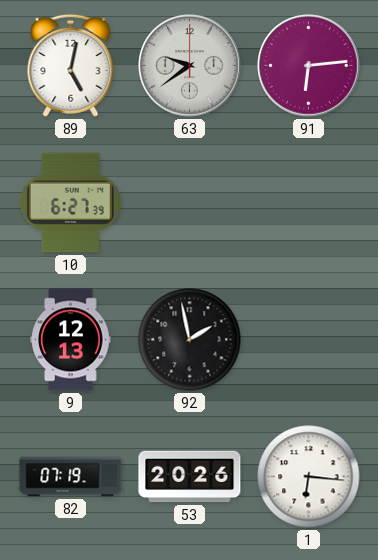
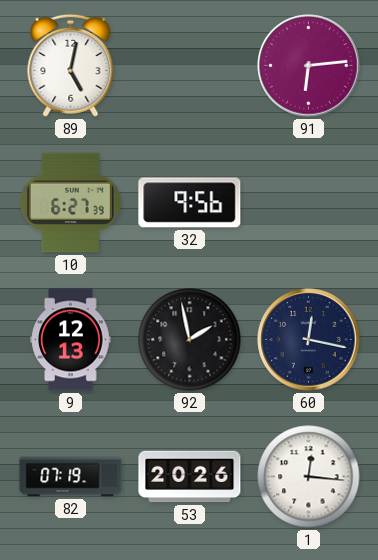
63: 9:39 -> none
32: none -> 9:56
60: none -> 12:17
1: 6:16 -> 12:16
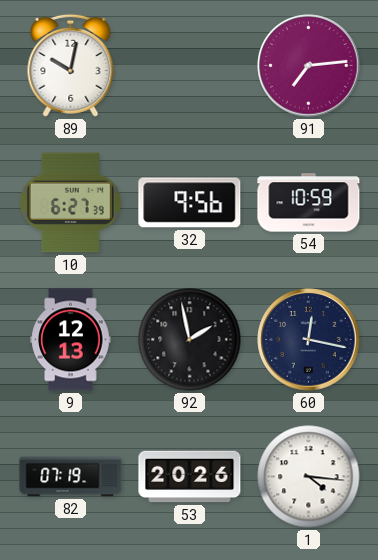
89: 5:02 -> 10:02
91: 6:14 -> 7:14
54: none -> 10:59
1: 12:16 -> 4:16
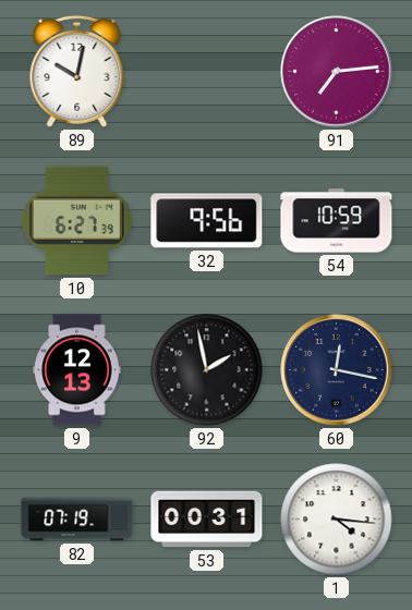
53: 20:26 -> 00:31
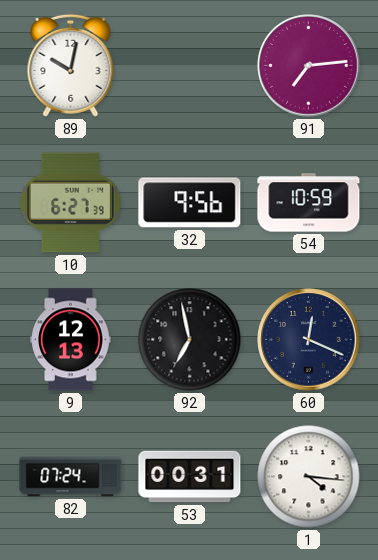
92: 1:58 -> 6:58
60: 12:17 -> 12:19
82: 07:19 -> 07:24
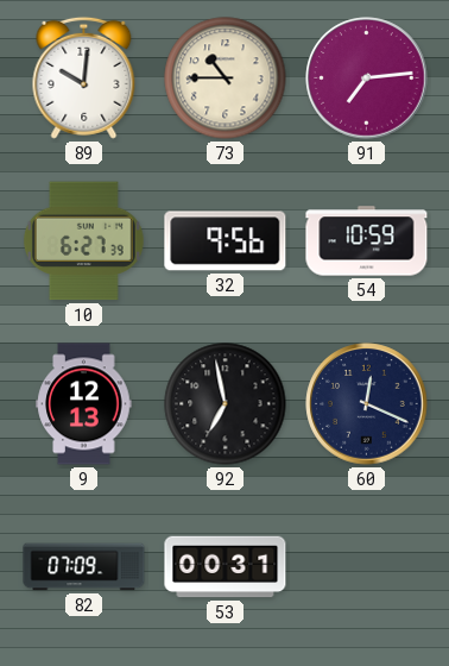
89: 10:02 -> 10:01
73: none -> 10:45
82: 07:24 -> 07:09
1: 4:16 -> none
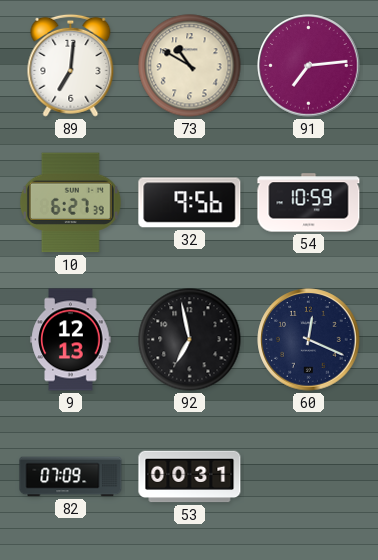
89: 10:01 -> 7:01
73: 10:45 -> 10:50
